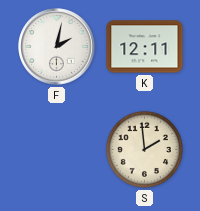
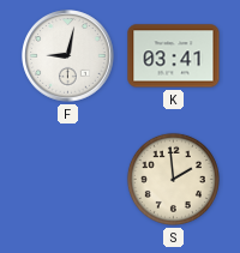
F: 2:02 -> 9:02
K: 12:11 -> 03:41
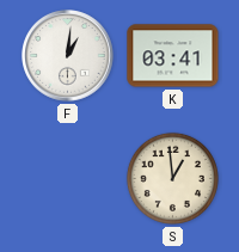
F: 9:02 -> 1:01
S: 1:59 -> 12:59
